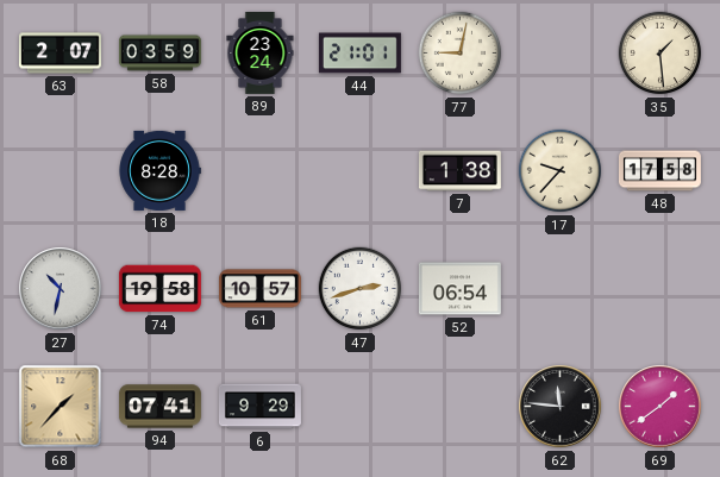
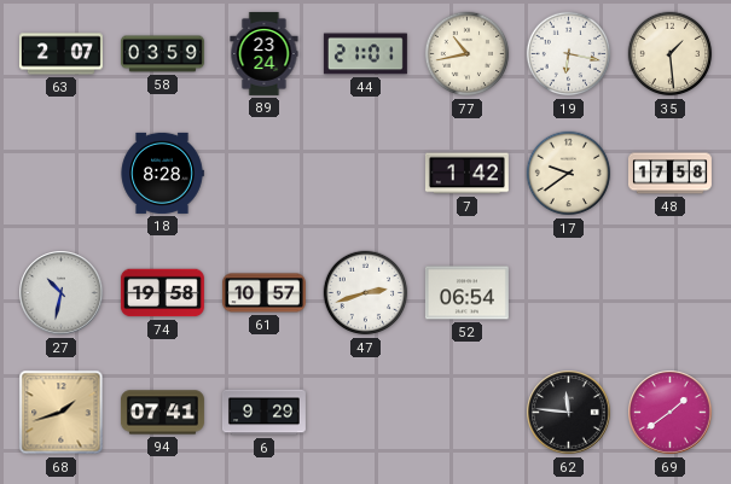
77: 9:02 -> 10:43
19: none -> 6:17
7: 1:38 -> 1:42
17: 9:37 -> 9:39
68: 1:37 -> 1:42
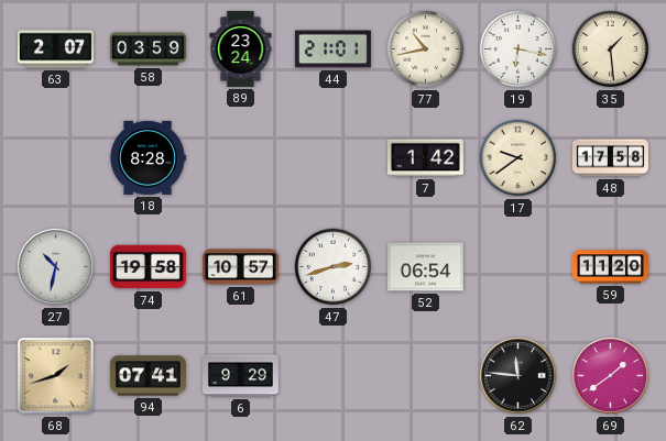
59: none -> 11:20
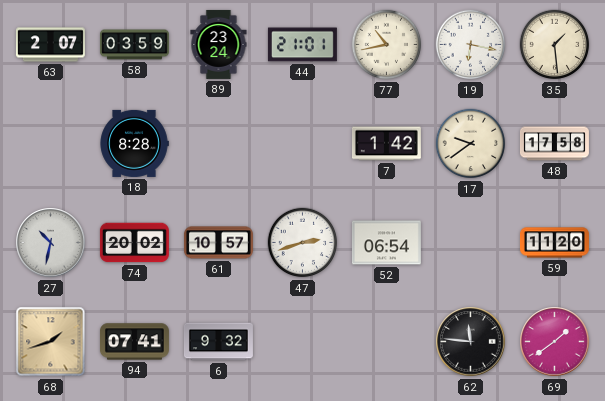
74: 19:58 -> 20:02
6: 9:29 -> 9:32
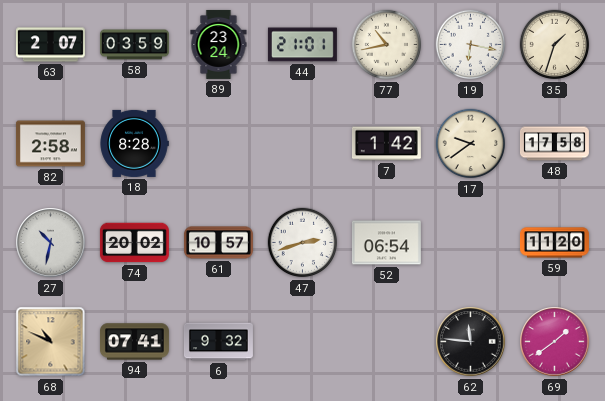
35: 1:29 -> 1:33
82: none -> 2:58
68: 1:42 -> 10:49
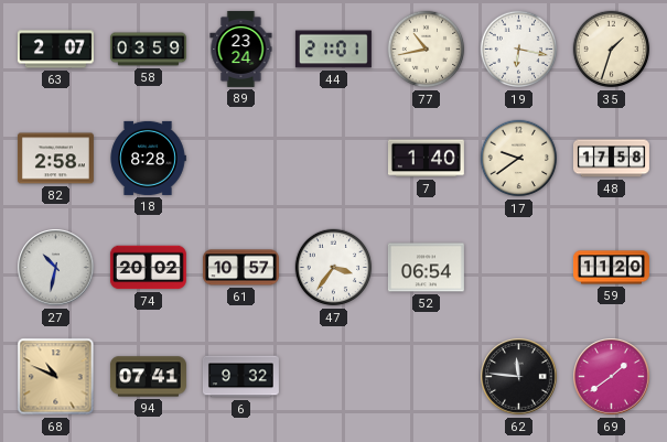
7: 1:42 -> 1:40
47: 2:42 -> 3:36
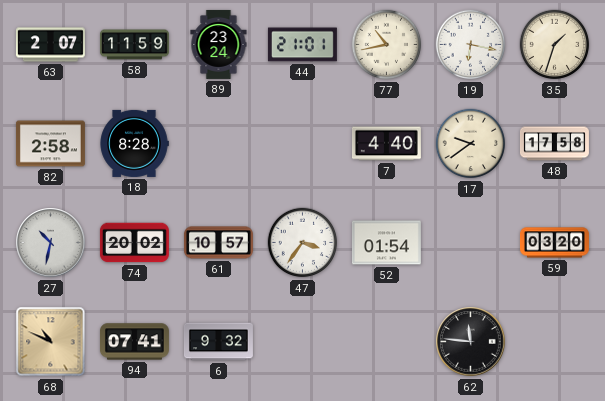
58: 03:59 -> 11:59
7: 1:40 -> 4:40
52: 06:54 -> 01:54
59: 11:20 -> 03:20
69: 1:39 -> none
